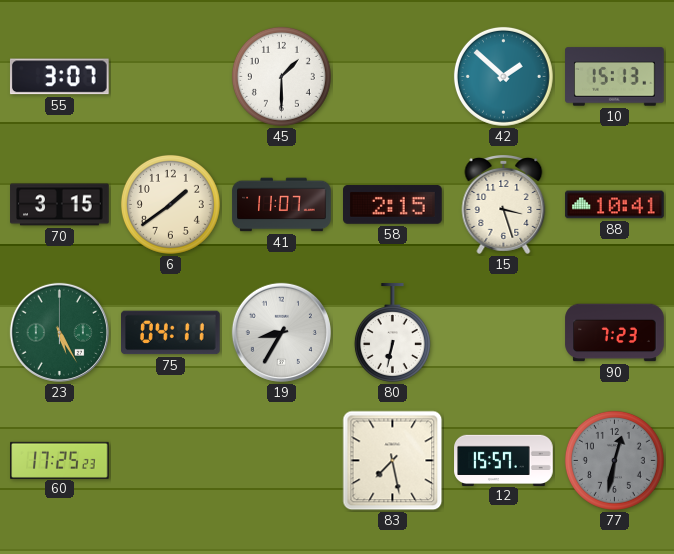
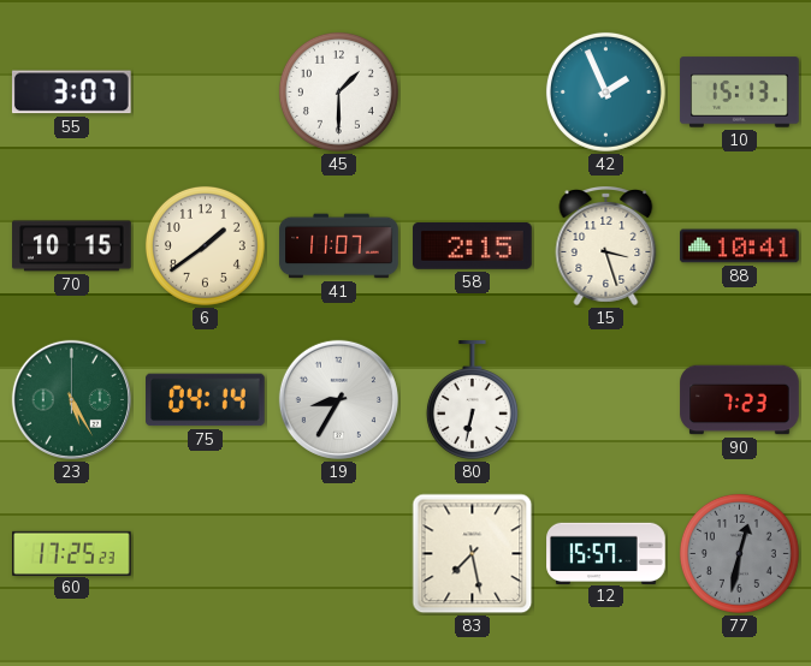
42: 1:52 -> 1:56
70: 3:15 -> 10:15
75: 04:11 -> 04:14
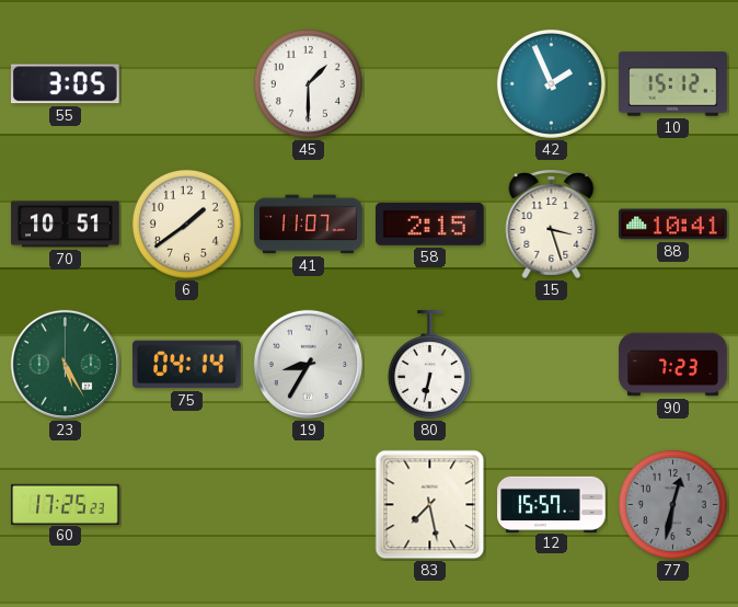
55: 3:07 -> 3:05
10: 15:13 -> 15:12
70: 10:15 -> 10:51
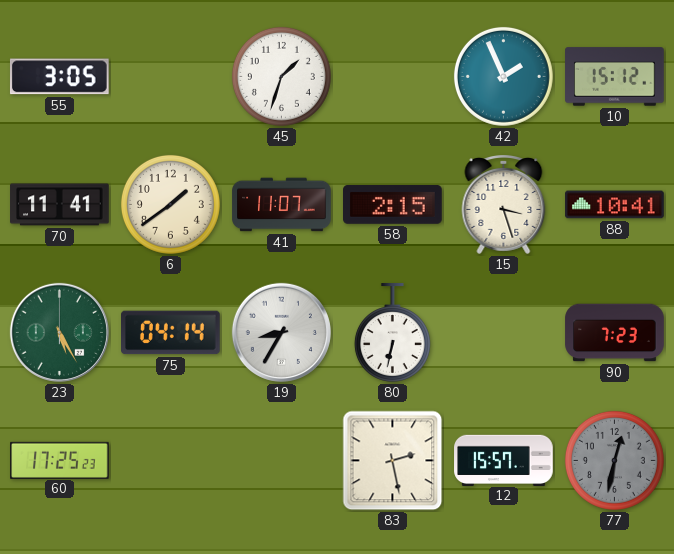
45: 1:30 -> 1:33
70: 10:51 -> 11:41
83: 7:28 -> 2:28
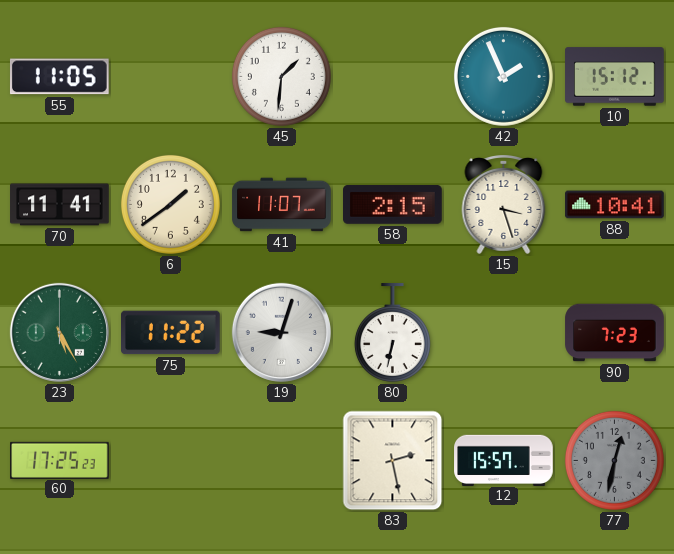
55: 3:05 -> 11:05
45: 1:33 -> 1:31
75: 04:14 -> 11:22
19: 8:35 -> 9:03
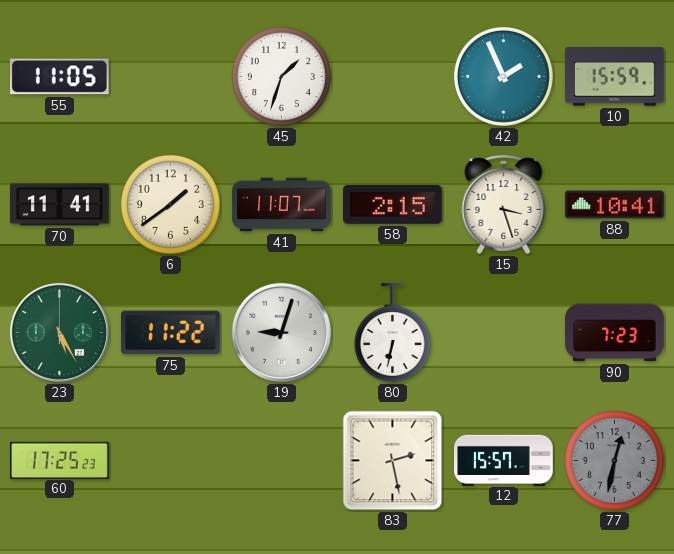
45: 1:31 -> 1:33
10: 15:12 -> 15:59
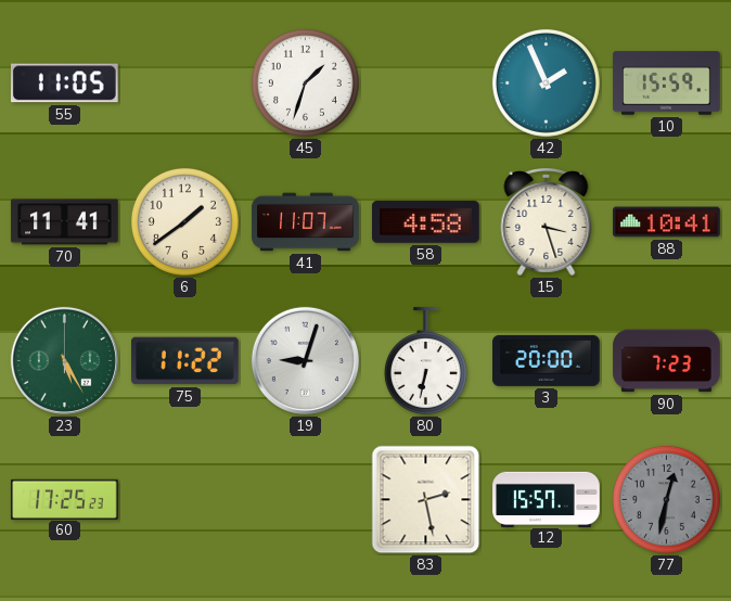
58: 2:15 -> 4:58
3: none -> 20:00
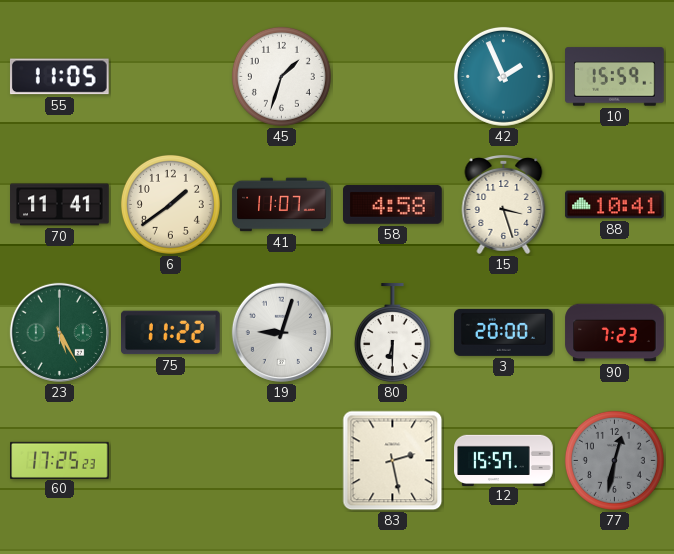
80: 6:32 -> 6:30
